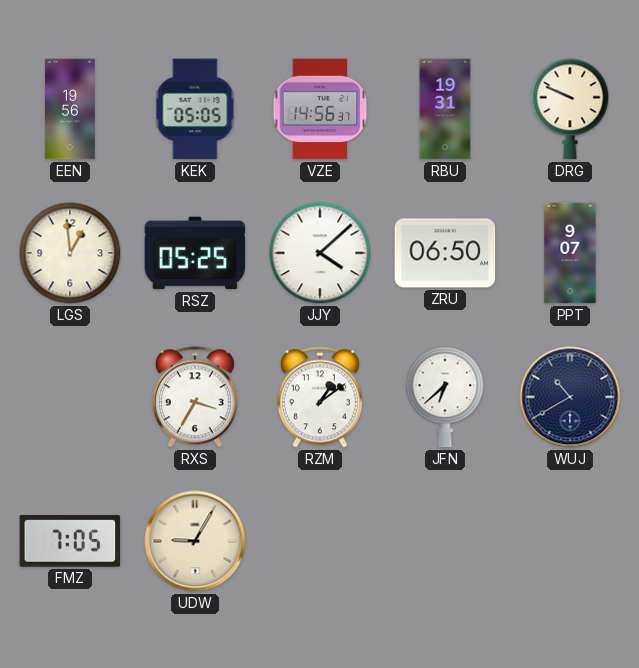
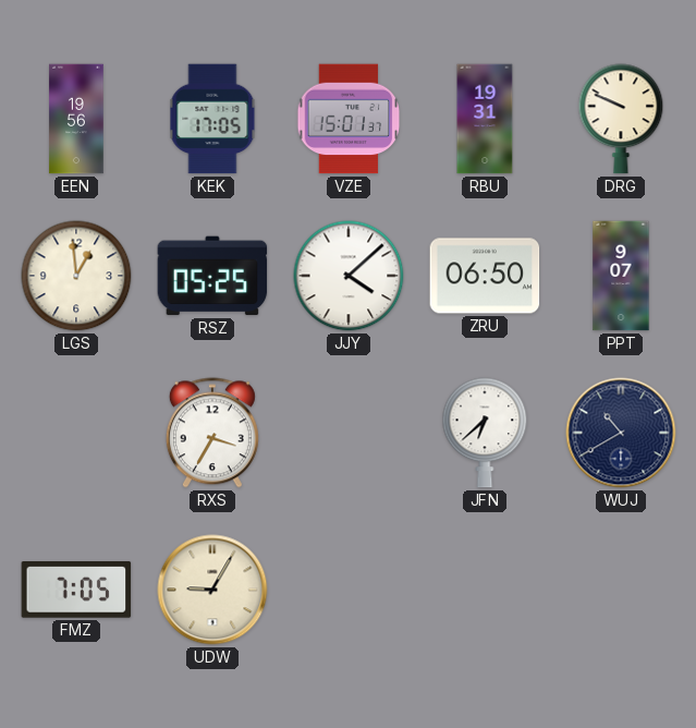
KEK: 05:05 -> 17:05
VZE: 14:56 -> 15:01
RZM: 1:09 -> none
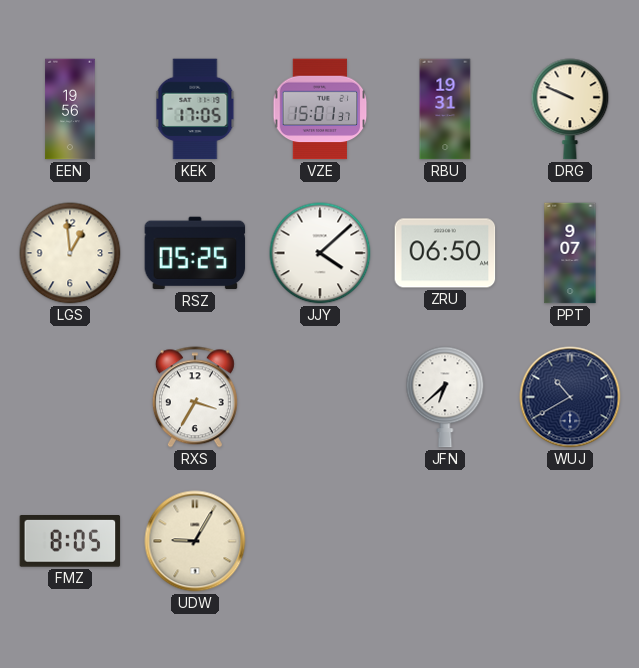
FMZ: 7:05 -> 8:05
